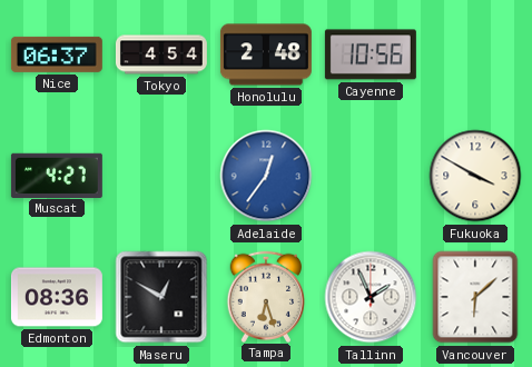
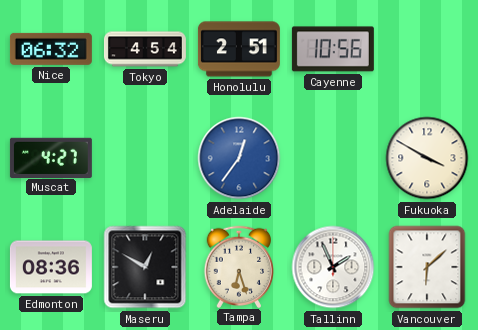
Nice: 06:37 -> 06:32
Honolulu: 2:48 -> 2:51
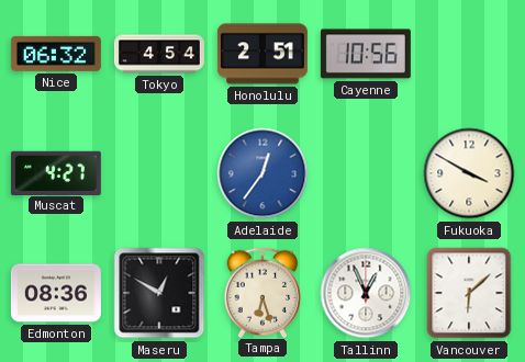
Tallinn: 1:56 -> 12:56
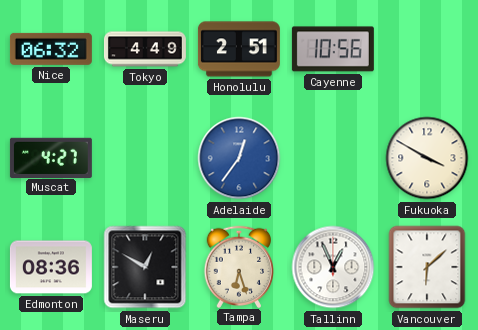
Tokyo: 4:54 -> 4:49
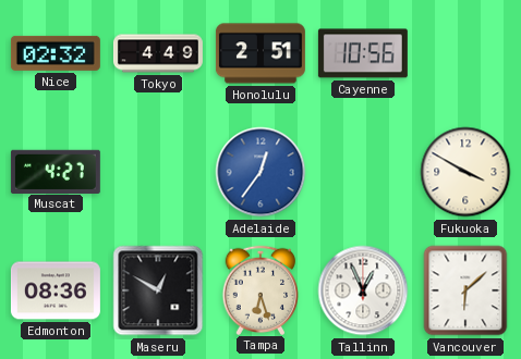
Nice: 06:32 -> 02:32
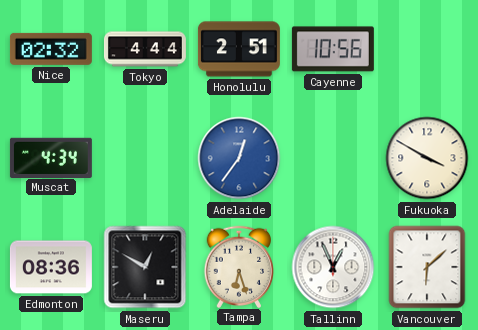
Tokyo: 4:49 -> 4:44
Muscat: 4:27 -> 4:34
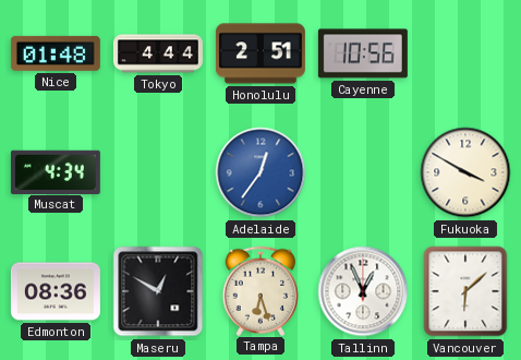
Nice: 02:32 -> 01:48
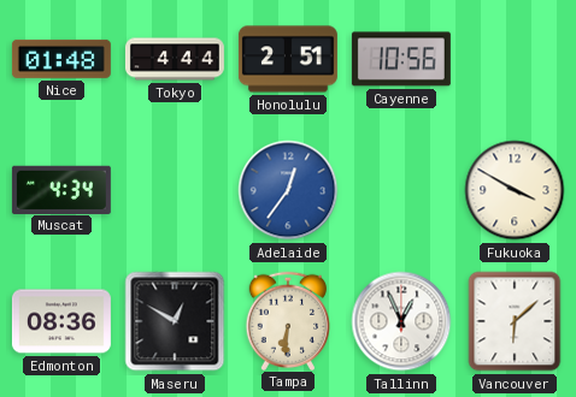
Tampa: 6:27 -> 6:31
